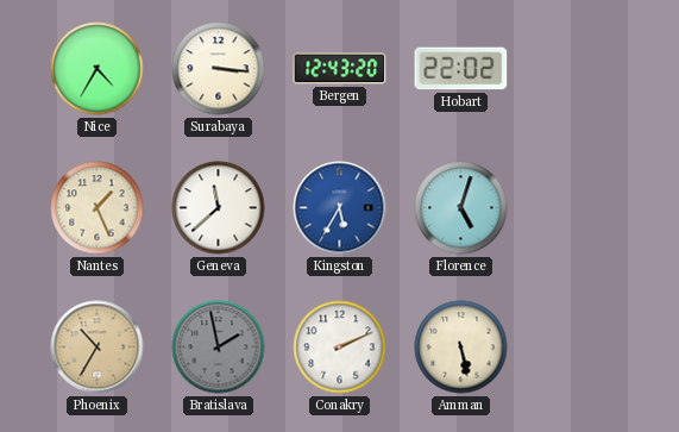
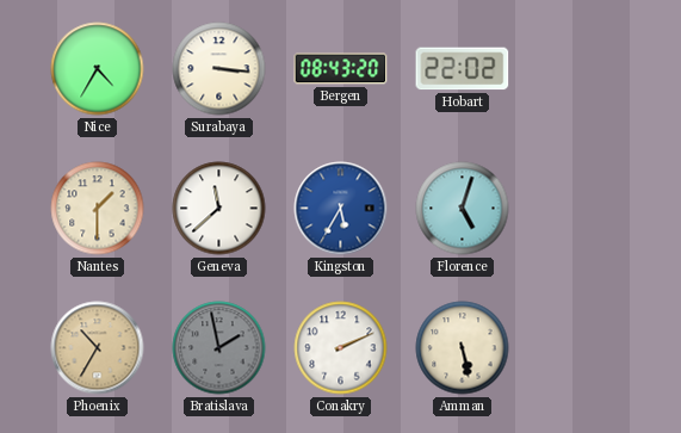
Bergen: 12:43 -> 08:43
Nantes: 1:26 -> 1:30
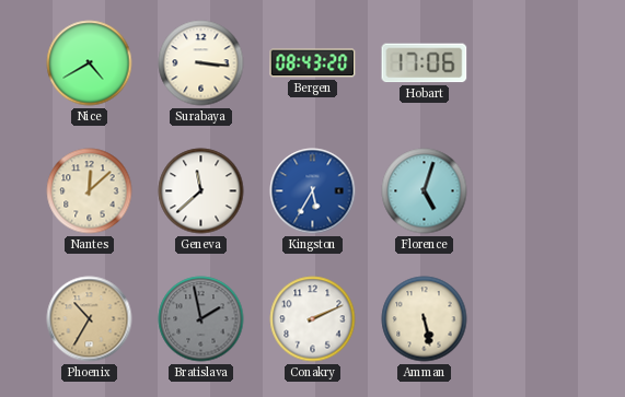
Nice: 4:35 -> 4:40
Hobart: 22:02 -> 17:06
Nantes: 1:30 -> 12:08
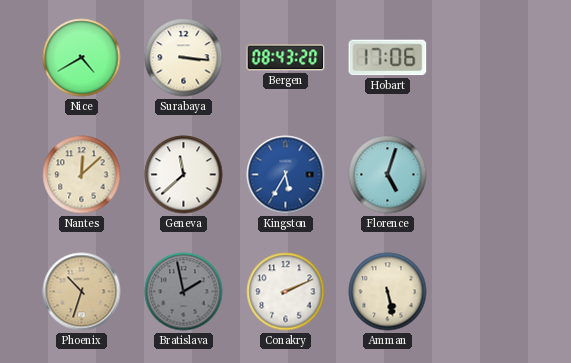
Phoenix: 10:35 -> 10:33
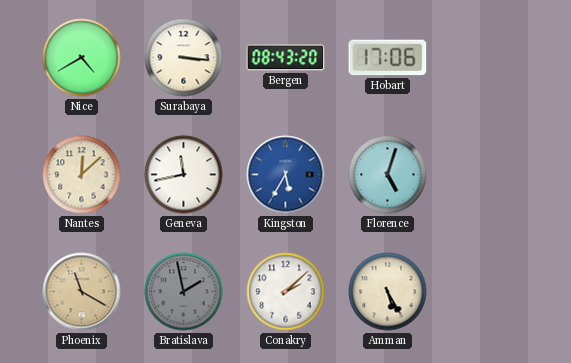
Geneva: 11:38 -> 11:43
Phoenix: 10:33 -> 11:20
Conakry: 2:11 -> 2:08
Amman: 5:28 -> 5:25
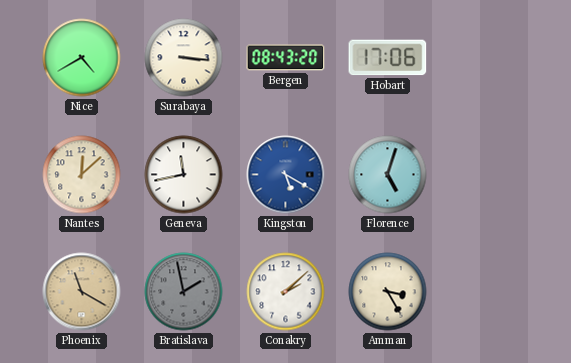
Kingston: 5:35 -> 5:20
Amman: 5:25 -> 3:25
